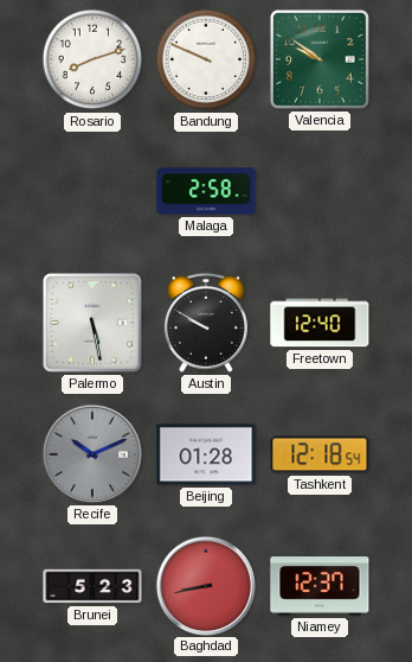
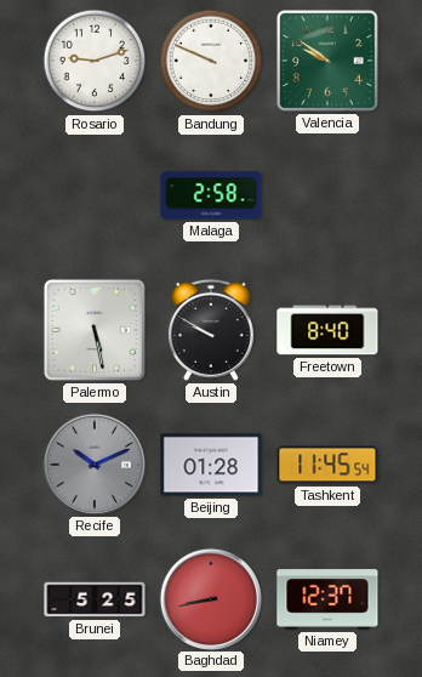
Rosario: 8:12 -> 9:12
Freetown: 12:40 -> 8:40
Tashkent: 12:18 -> 11:45
Brunei: 5:23 -> 5:25
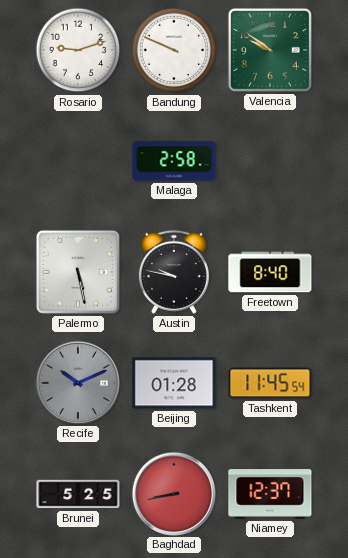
Austin: 9:50 -> 9:47
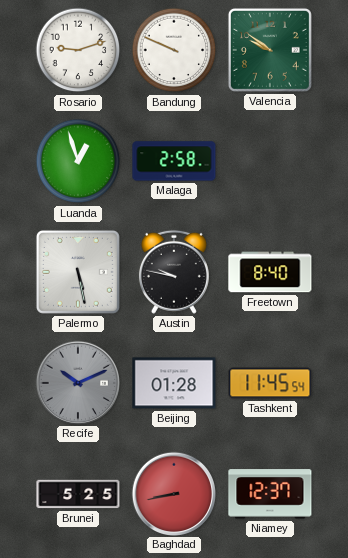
Luanda: none -> 12:57
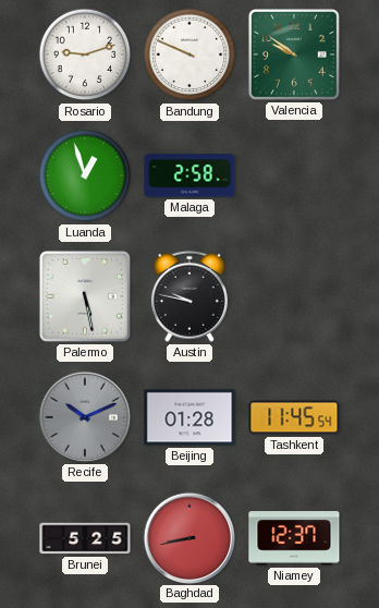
Freetown: 8:40 -> none
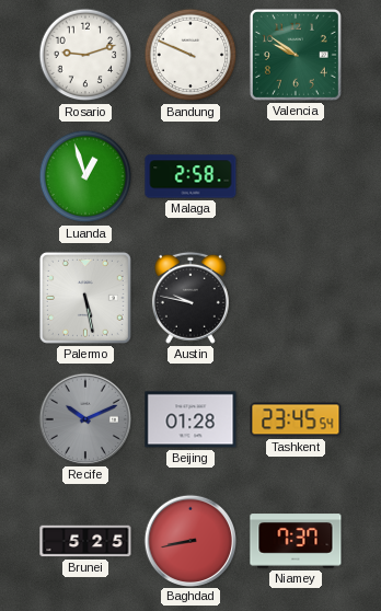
Tashkent: 11:45 -> 23:45
Niamey: 12:37 -> 7:37
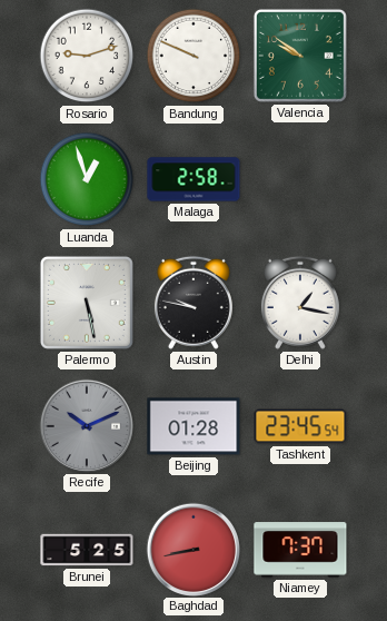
Delhi: none -> 1:17
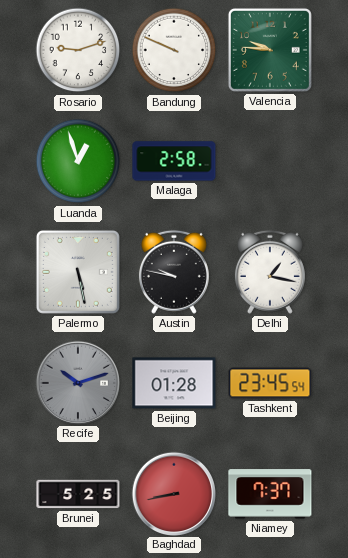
Valencia: 9:51 -> 9:46
Recife: 10:11 -> 10:12
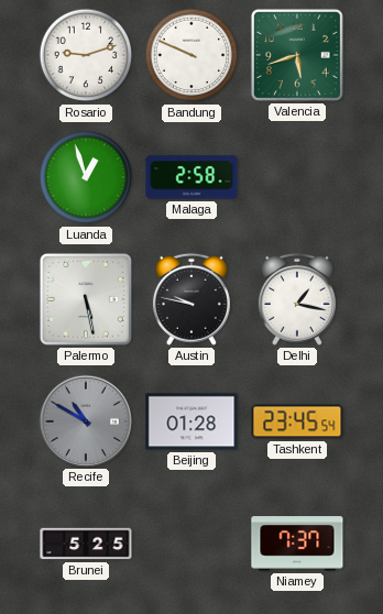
Valencia: 9:46 -> 5:42
Recife: 10:12 -> 10:50
Baghdad: 8:43 -> none
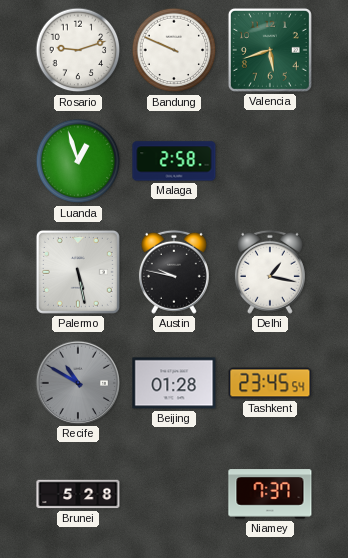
Brunei: 5:25 -> 5:28
